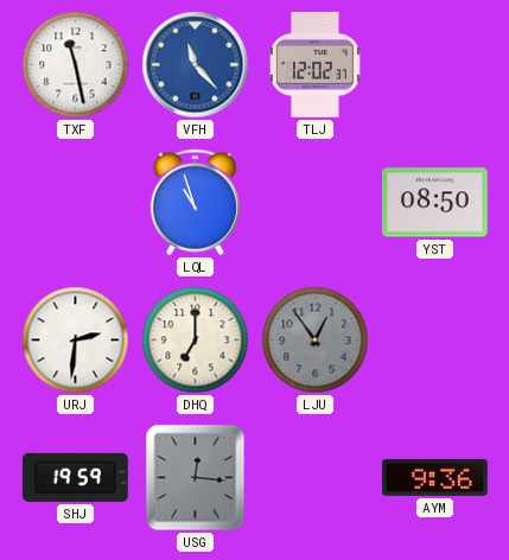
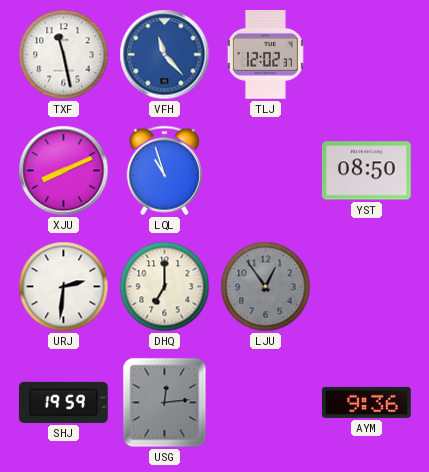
XJU: none -> 8:11
USG: 12:16 -> 12:14
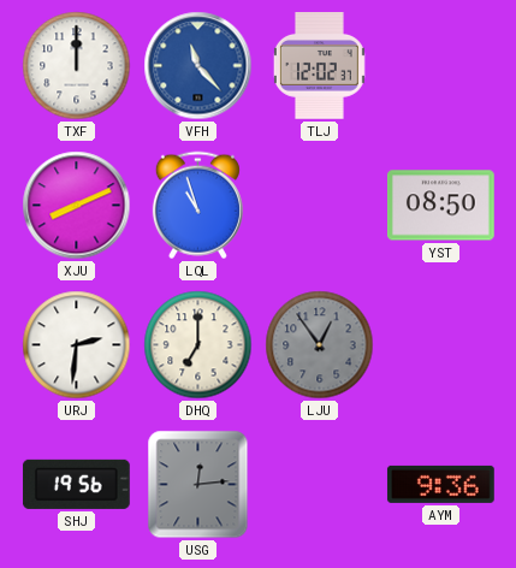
TXF: 11:28 -> 12:00
SHJ: 19:59 -> 19:56
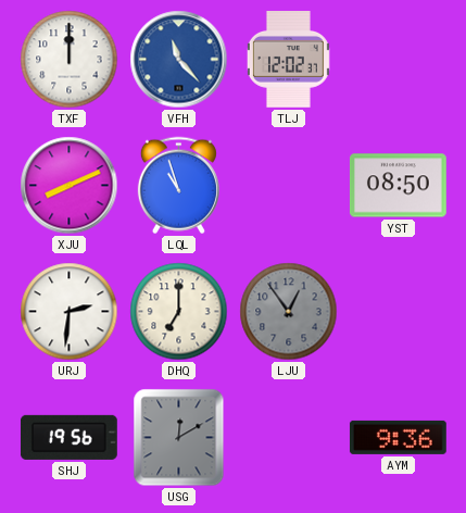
USG: 12:14 -> 12:10
